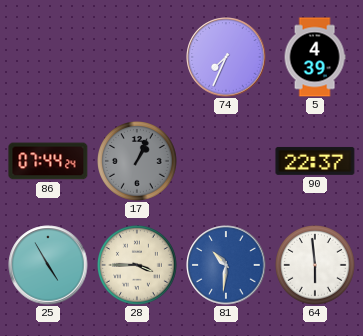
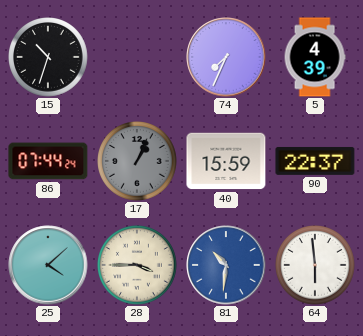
15: none -> 10:33
40: none -> 15:59
25: 4:55 -> 4:08
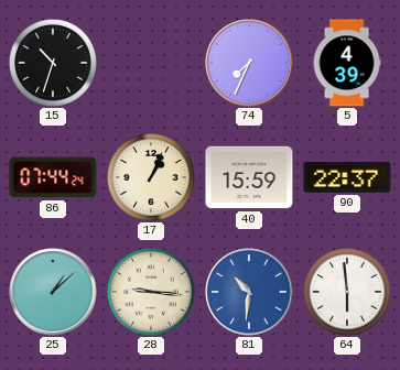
17 dial: grey -> cream
25: 4:08 -> 1:08
28: 3:45 -> 9:16
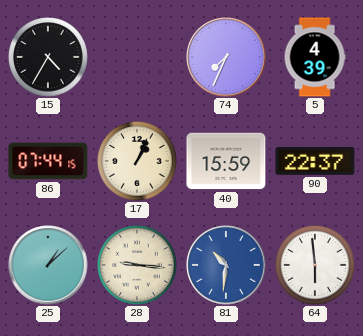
15: 10:33 -> 4:35
86: 07:44:24 -> 07:44:15
